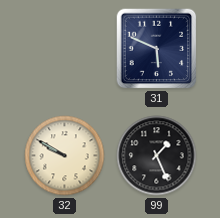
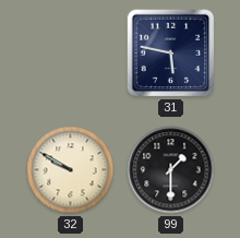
31: 5:49 -> 5:47
99: 1:26 -> 1:30
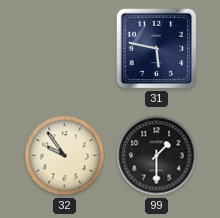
32: 9:50 -> 9:54
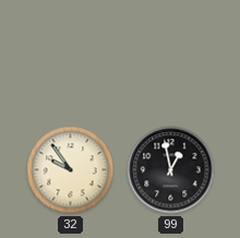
31: 5:47 -> none
99: 1:30 -> 12:58
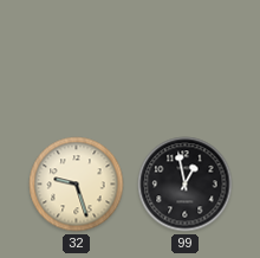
32: 9:54 -> 9:27
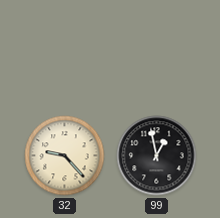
32: 9:27 -> 9:23
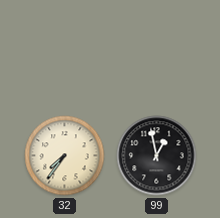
32: 9:23 -> 7:36
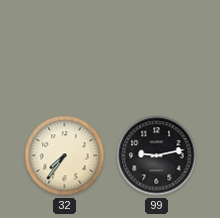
99: 12:58 -> 9:13
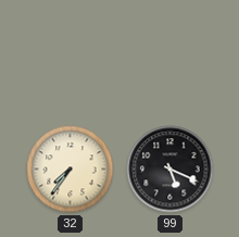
99: 9:13 -> 5:19
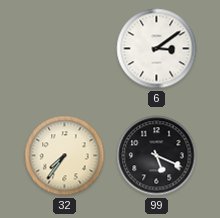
6: none -> 3:09
